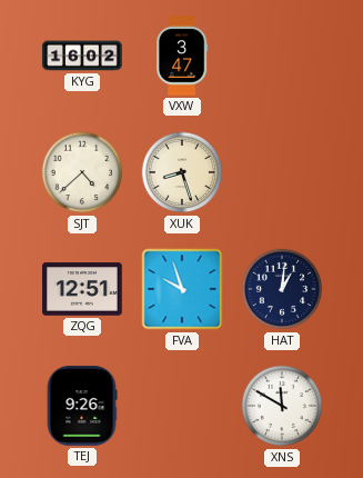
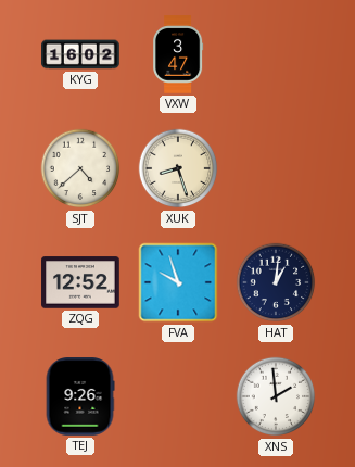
ZQG: 12:51 -> 12:52
XNS: 11:50 -> 1:59
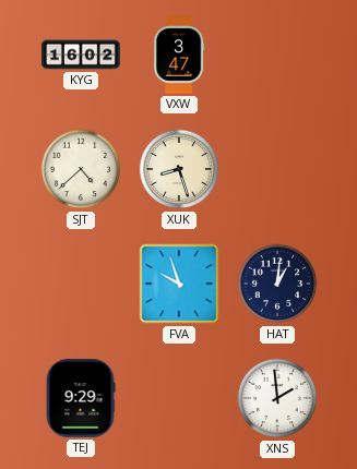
ZQG: 12:52 -> none
TEJ: 9:26 -> 9:29
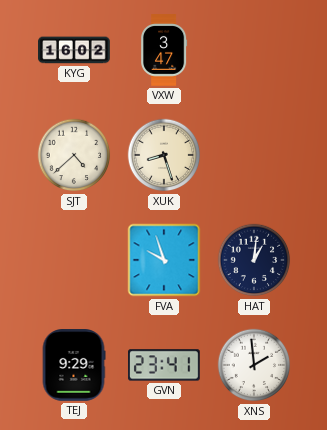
GVN: none -> 23:41
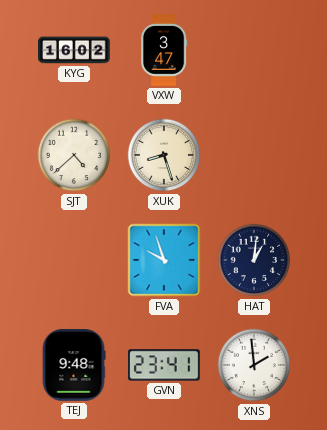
TEJ: 9:29 -> 9:48
